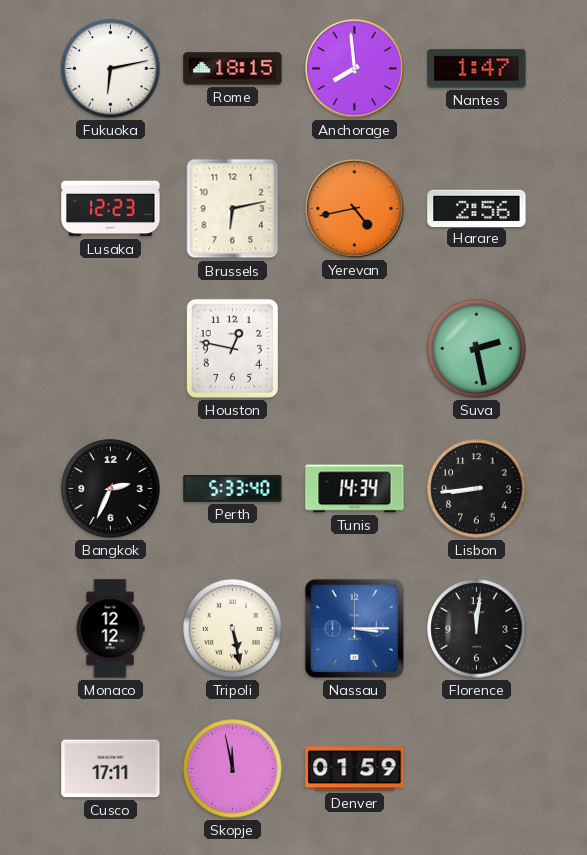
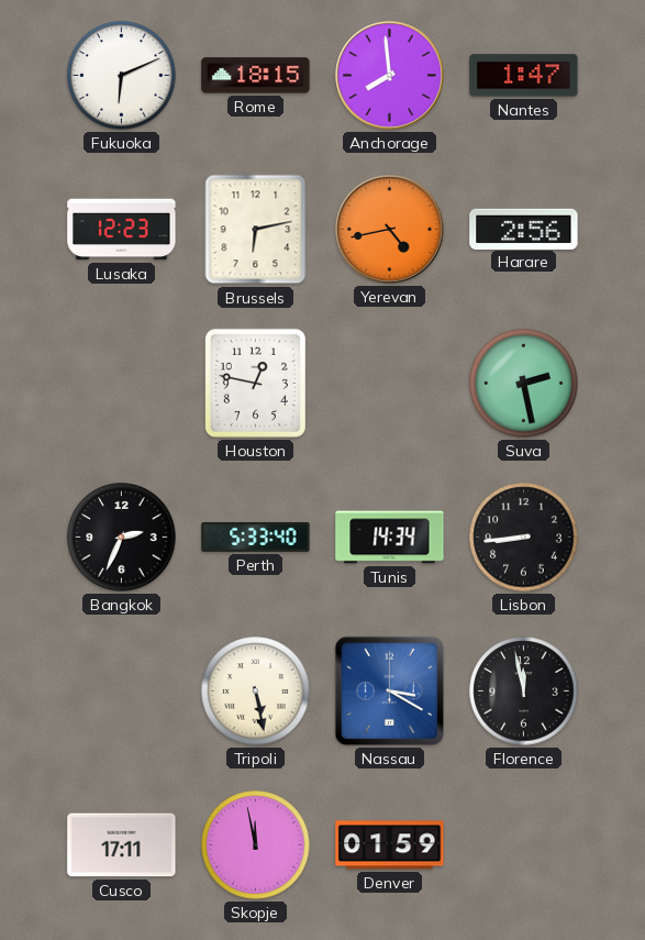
Fukuoka: 6:13 -> 6:11
Monaco: 12:12 -> none
Nassau: 3:15 -> 3:20
Florence: 12:01 -> 11:58
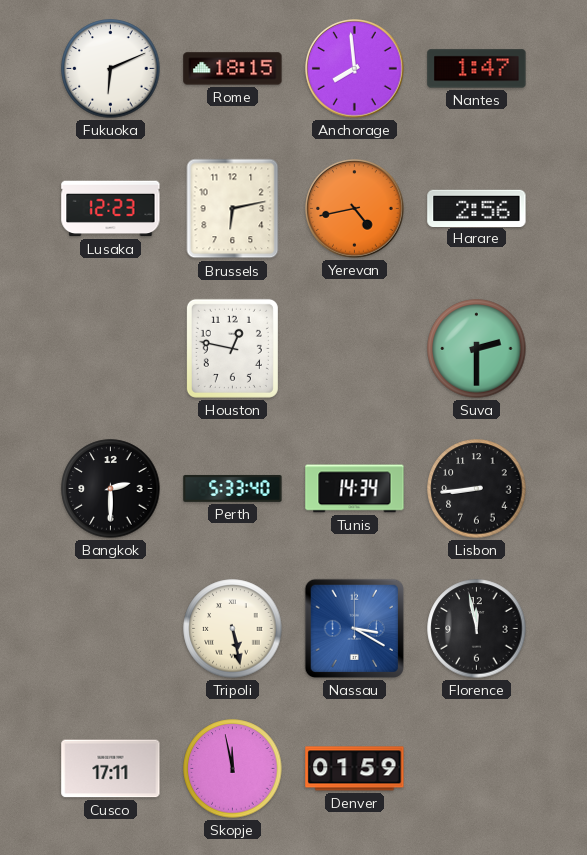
Suva: 2:28 -> 2:30
Bangkok: 2:34 -> 2:30
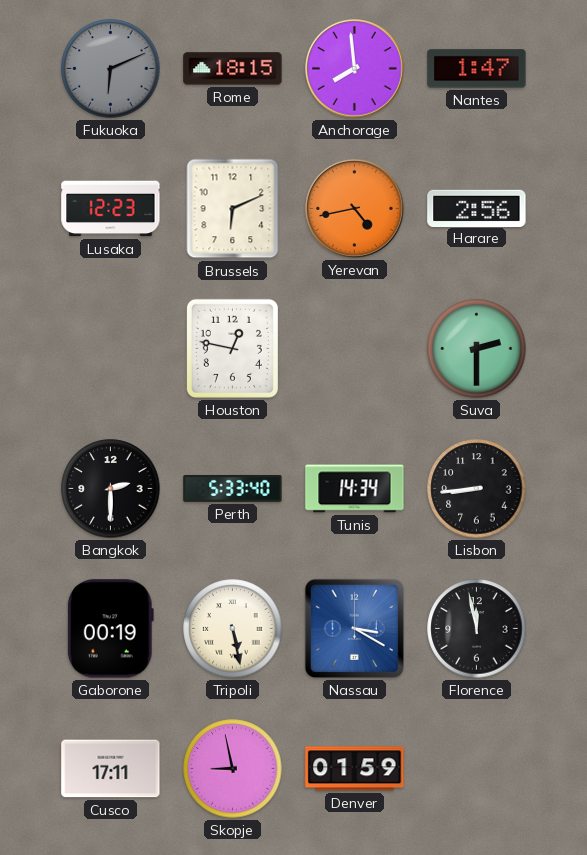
Fukuoka dial: white -> grey
Brussels: 6:13 -> 6:11
Gaborone: none -> 00:19
Skopje: 11:58 -> 8:58
